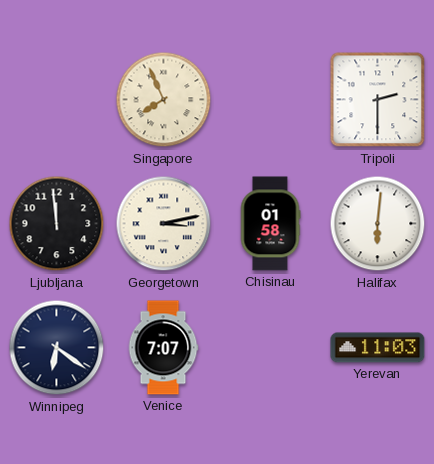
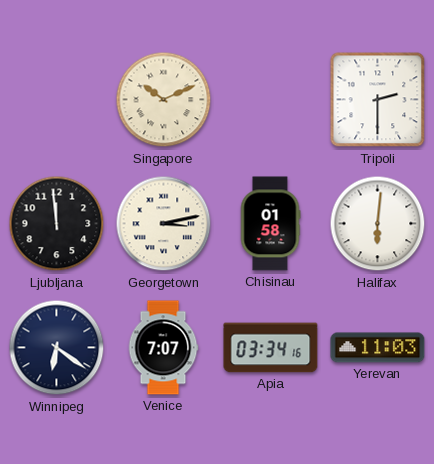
Singapore: 7:56 -> 10:11
Apia: none -> 03:34
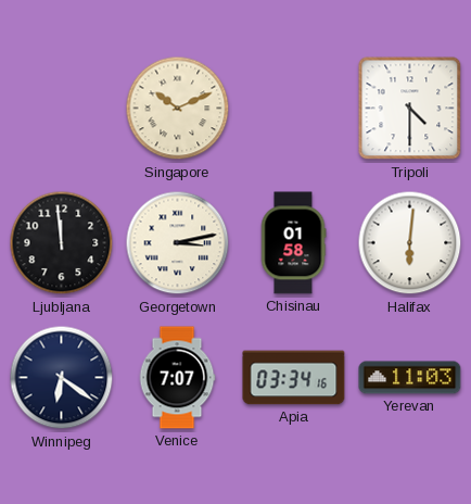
Tripoli: 2:30 -> 4:30
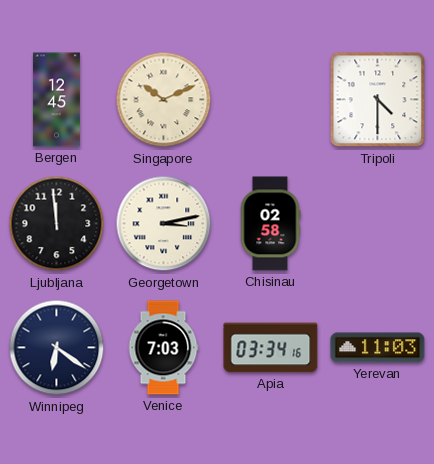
Bergen: none -> 12:45
Chisinau: 01:58 -> 02:58
Halifax: 6:01 -> none
Venice: 7:07 -> 7:03
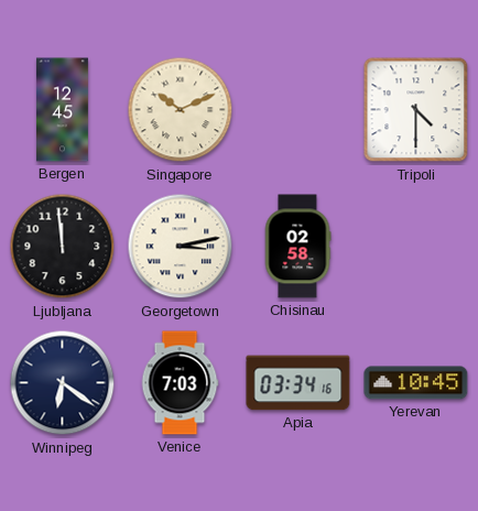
Yerevan: 11:03 -> 10:45
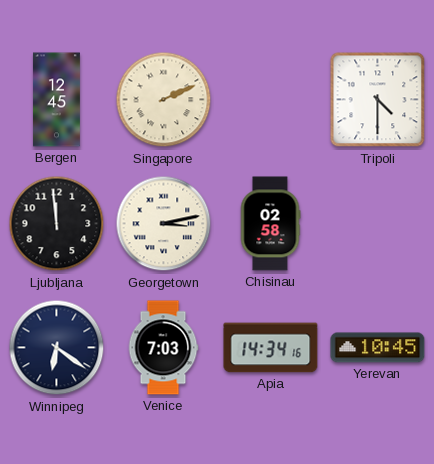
Singapore: 10:11 -> 2:11
Apia: 03:34 -> 14:34
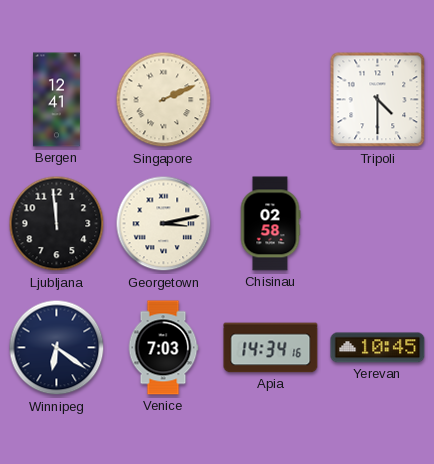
Bergen: 12:45 -> 12:41
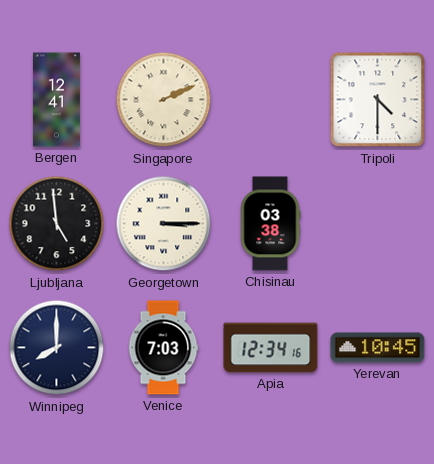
Ljubljana: 11:59 -> 4:59
Georgetown: 3:13 -> 3:15
Chisinau: 02:58 -> 03:38
Winnipeg: 6:21 -> 8:00
Apia: 14:34 -> 12:34
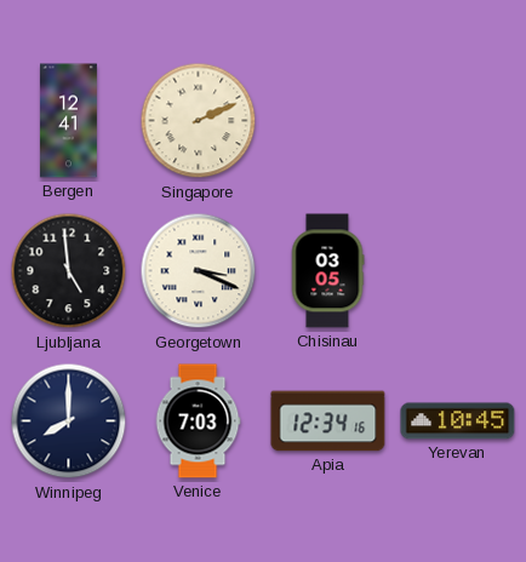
Tripoli: 4:30 -> none
Georgetown: 3:15 -> 3:19
Chisinau: 03:38 -> 03:05
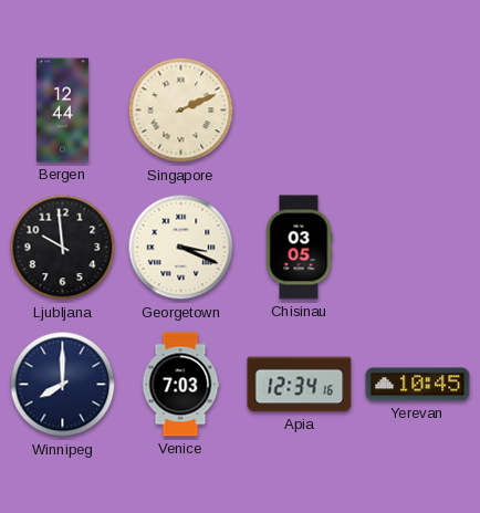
Bergen: 12:41 -> 12:44
Ljubljana: 4:59 -> 9:59
